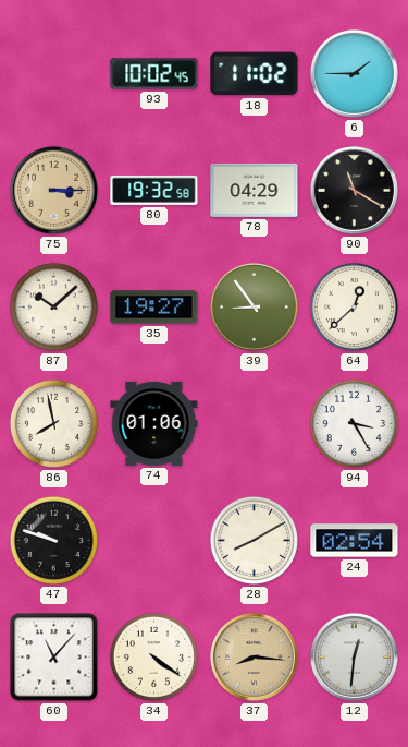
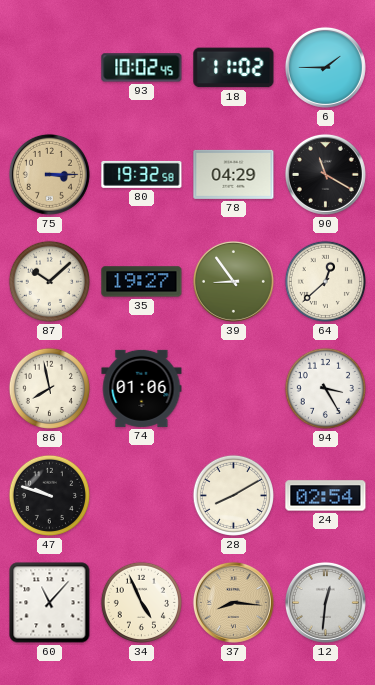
34: 4:21 -> 4:56
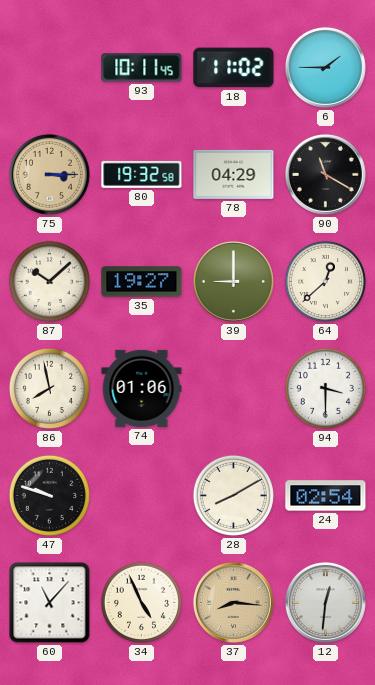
93: 10:02 -> 10:11
39: 8:54 -> 9:00
94: 3:25 -> 3:30
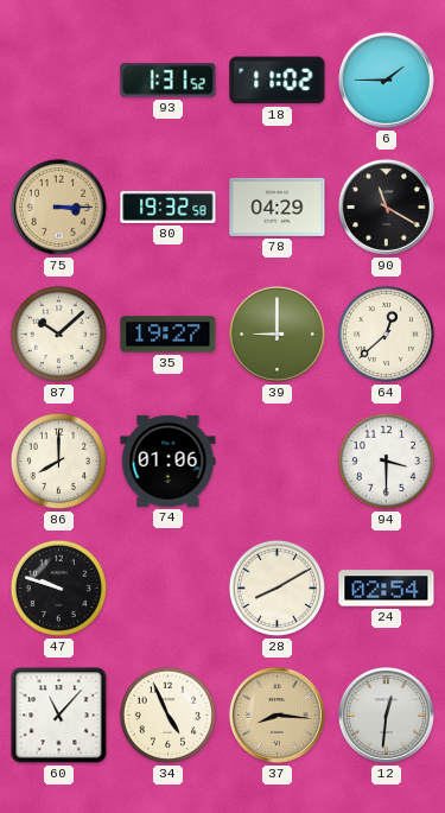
93: 10:11 -> 1:31
86: 7:58 -> 8:00
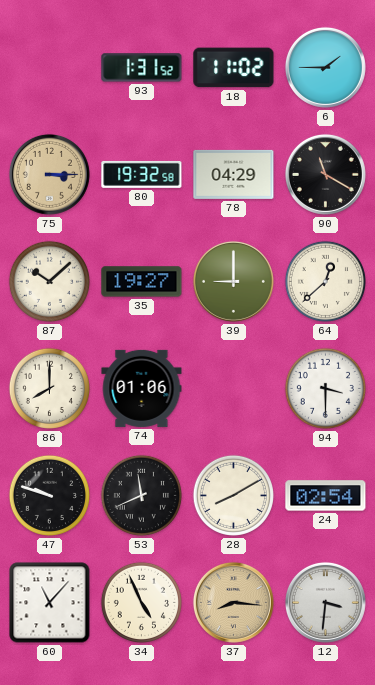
53: none -> 11:41
12: 12:31 -> 3:31
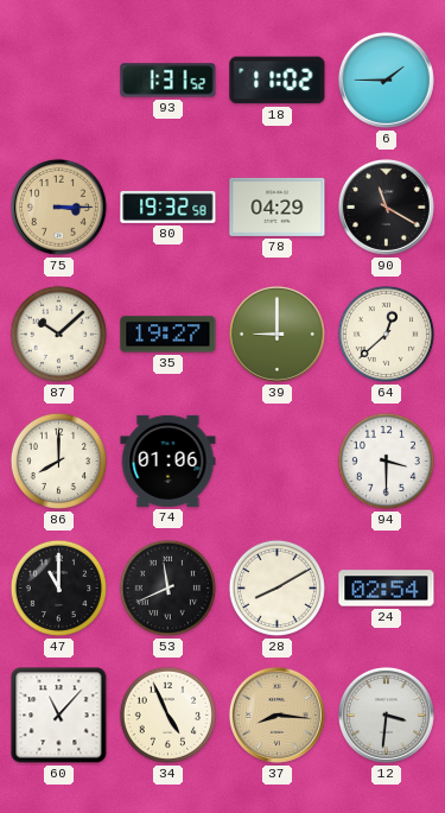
47: 9:48 -> 11:00
